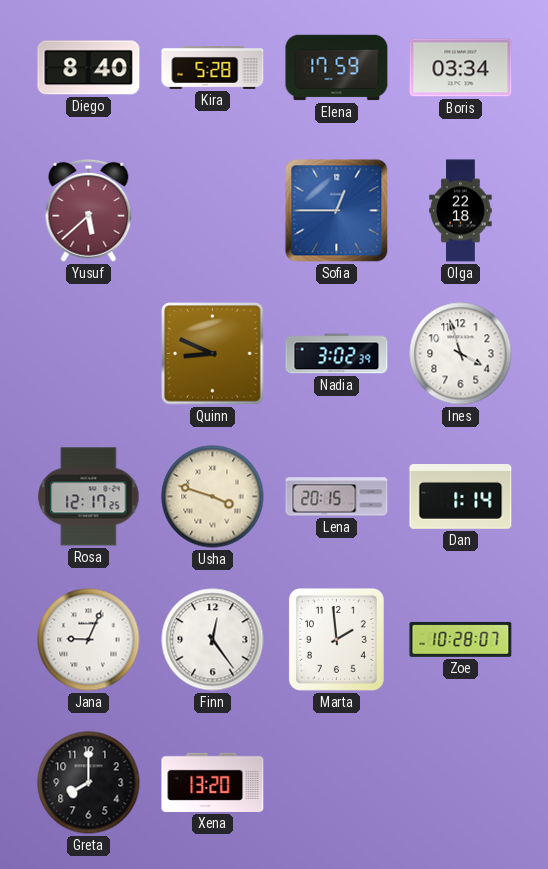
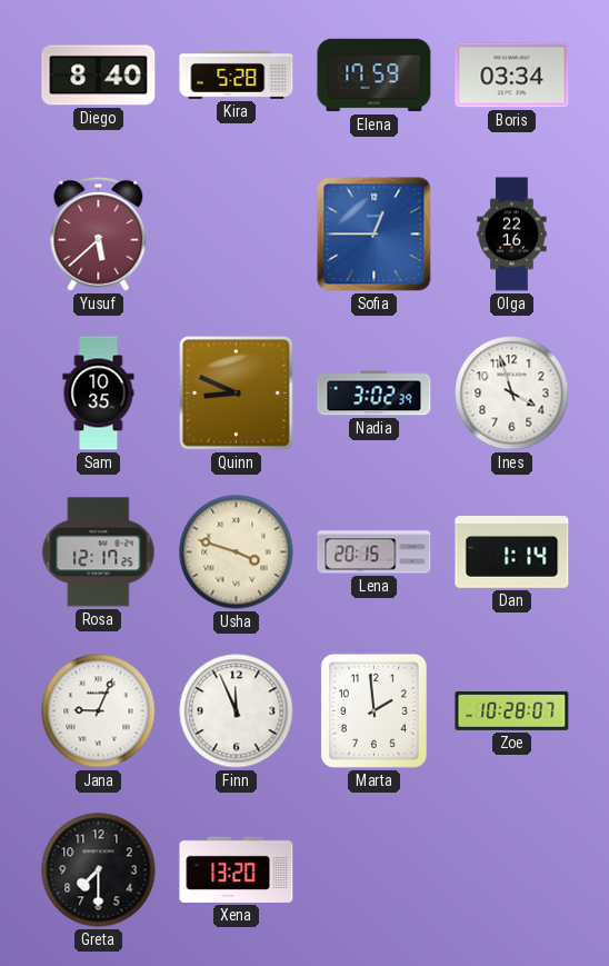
Olga: 22:18 -> 22:16
Sam: none -> 10:35
Finn: 12:24 -> 11:56
Greta: 8:00 -> 7:30
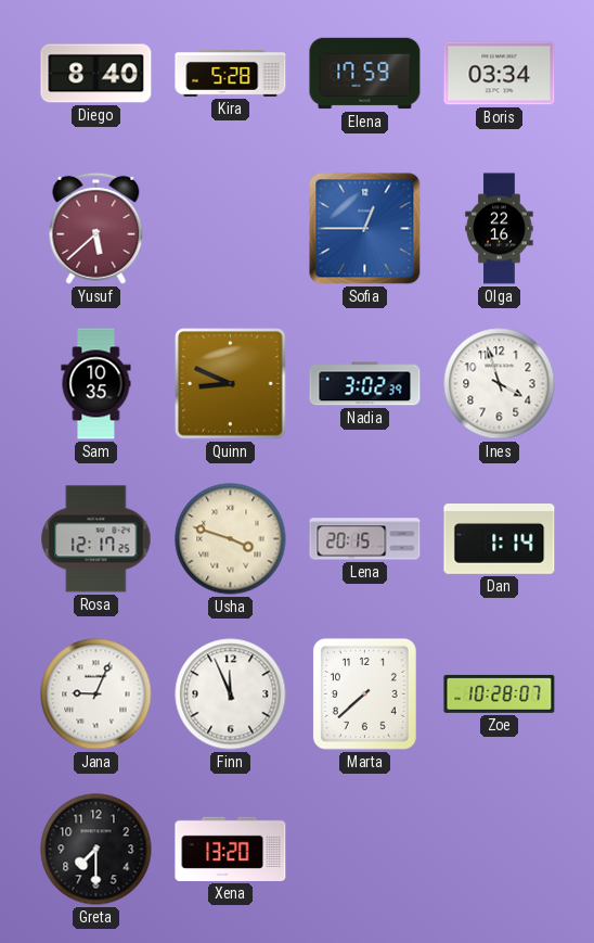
Marta: 1:59 -> 7:38
